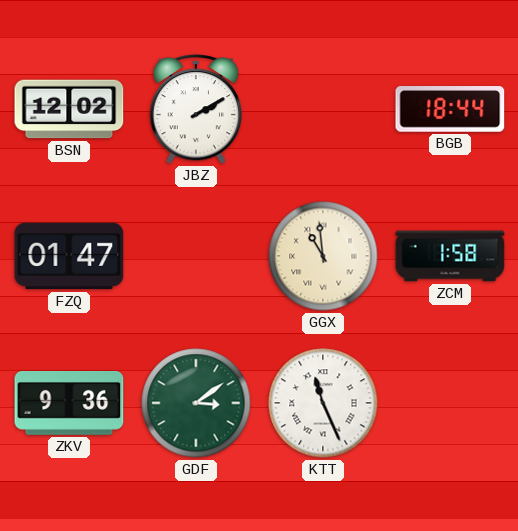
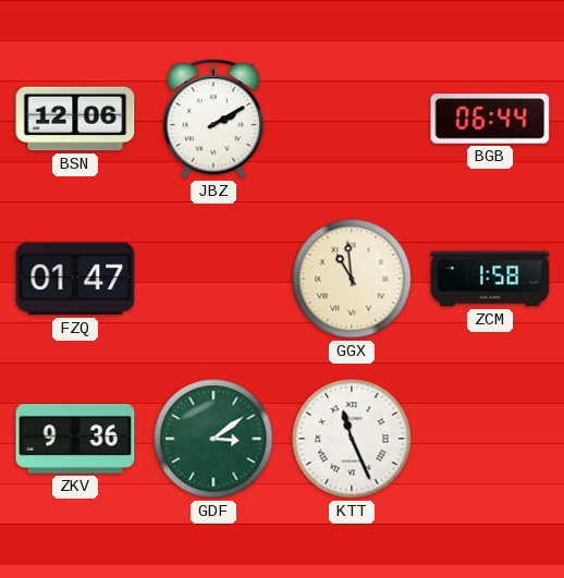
BSN: 12:02 -> 12:06
BGB: 18:44 -> 06:44
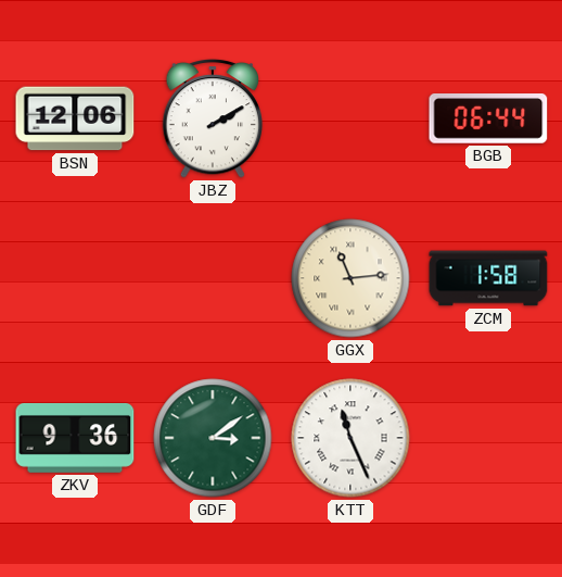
FZQ: 01:47 -> none
GGX: 10:59 -> 11:14
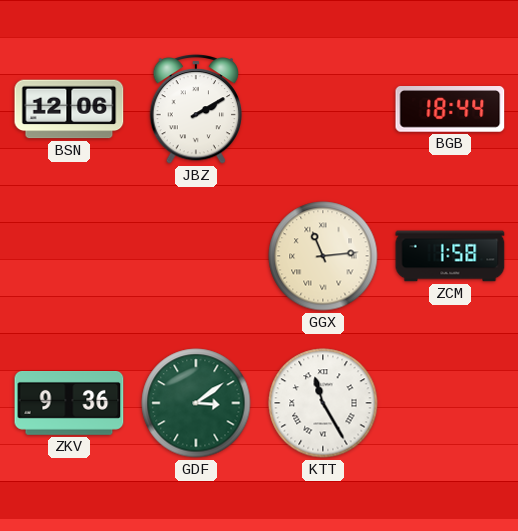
BGB: 06:44 -> 18:44
KTT: 11:26 -> 11:25
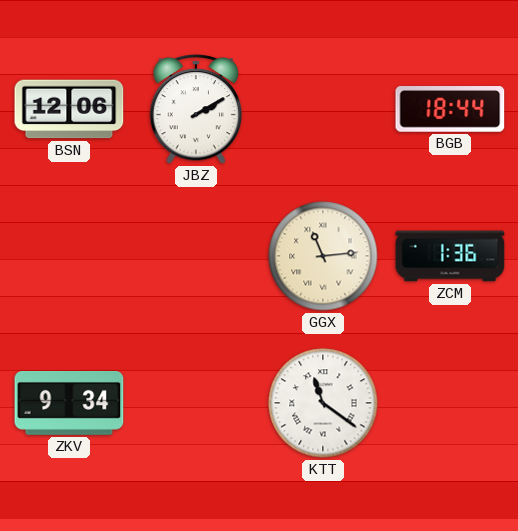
ZCM: 1:58 -> 1:36
ZKV: 9:36 -> 9:34
GDF: 3:09 -> none
KTT: 11:25 -> 11:21
